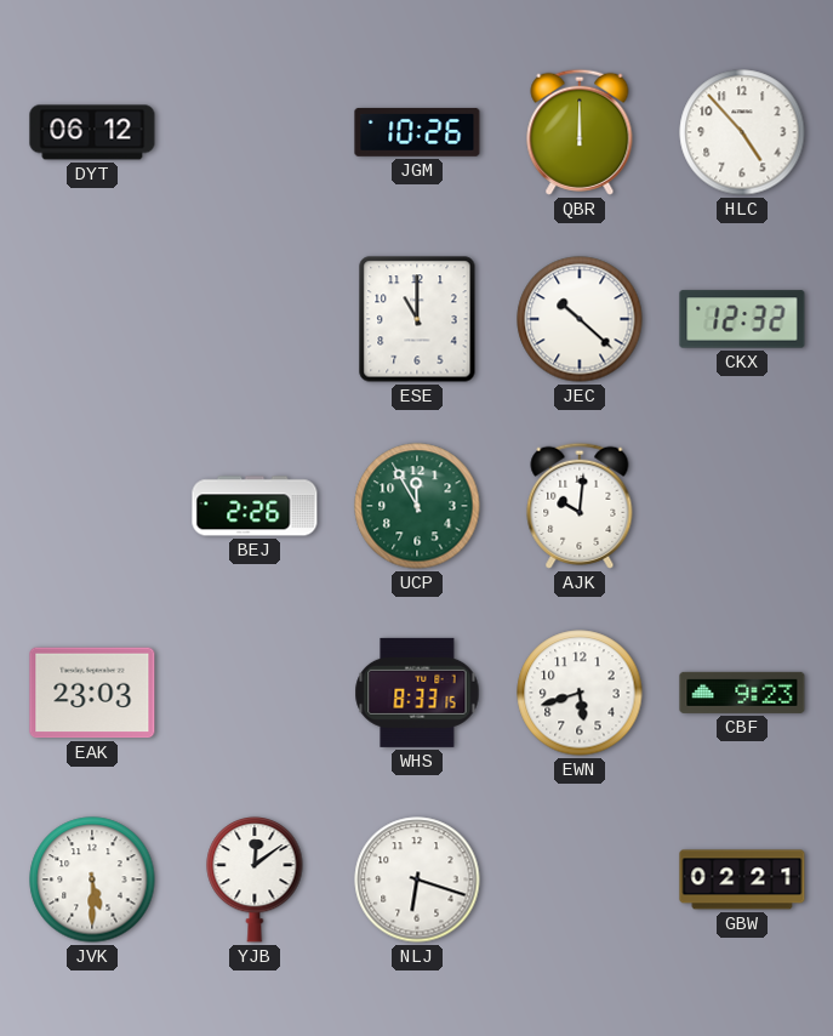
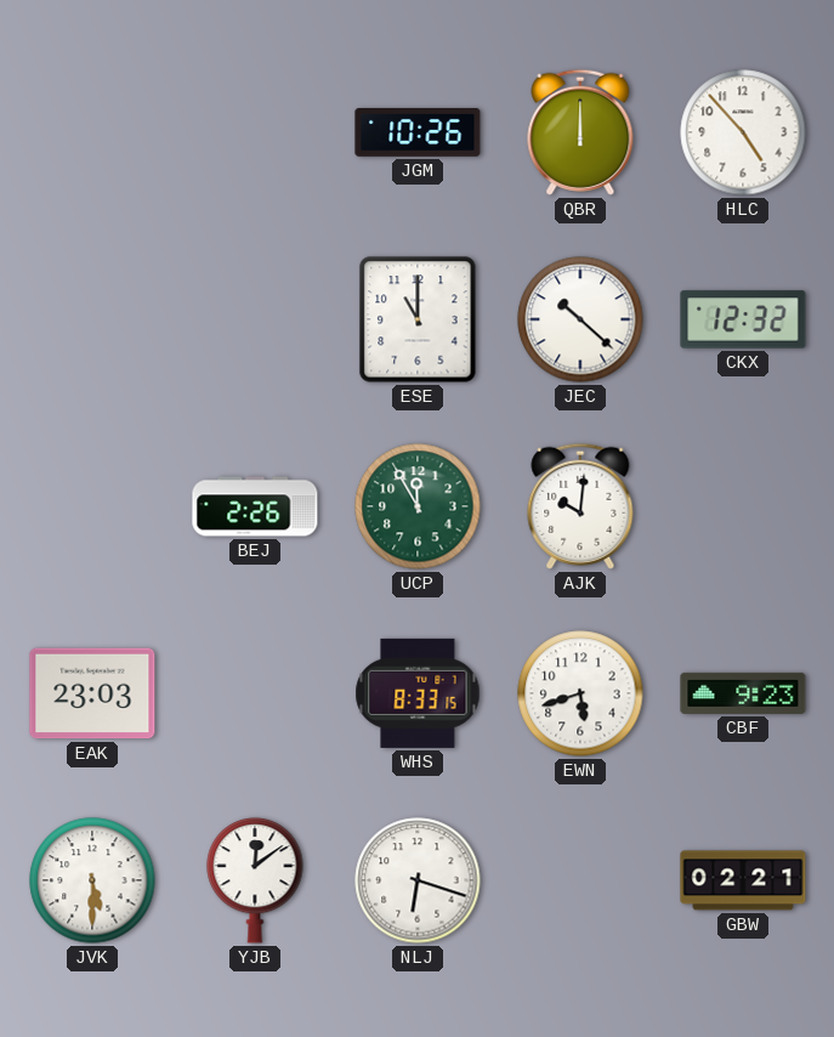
DYT: 06:12 -> none
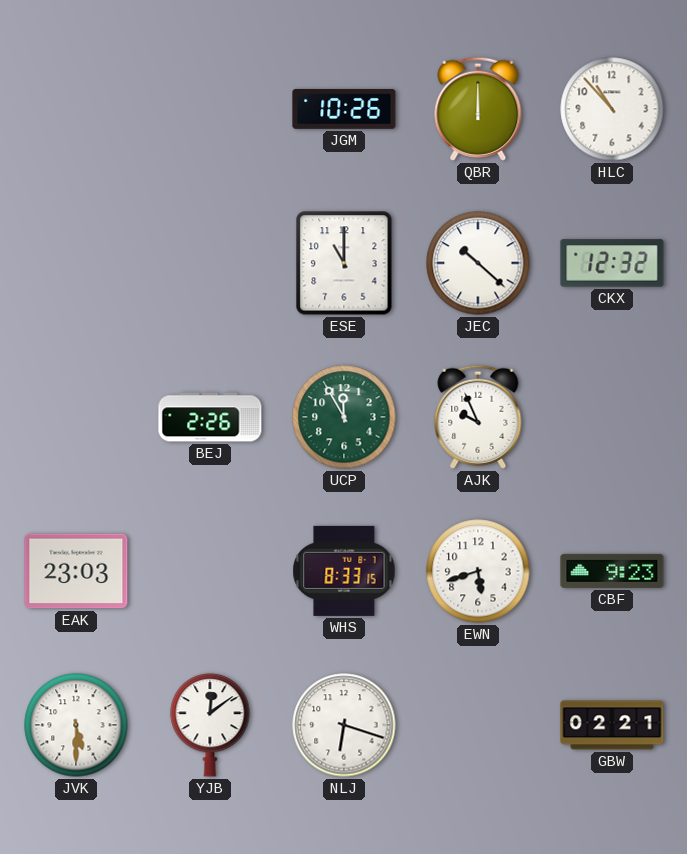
HLC: 4:53 -> 10:53
AJK: 10:01 -> 9:56
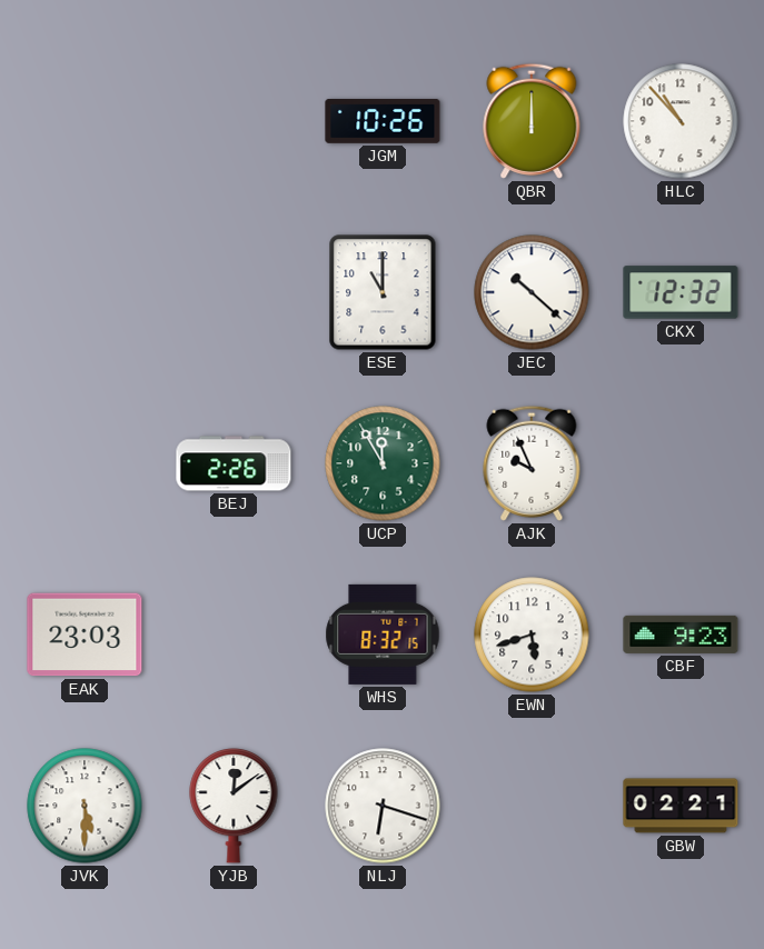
WHS: 8:33 -> 8:32
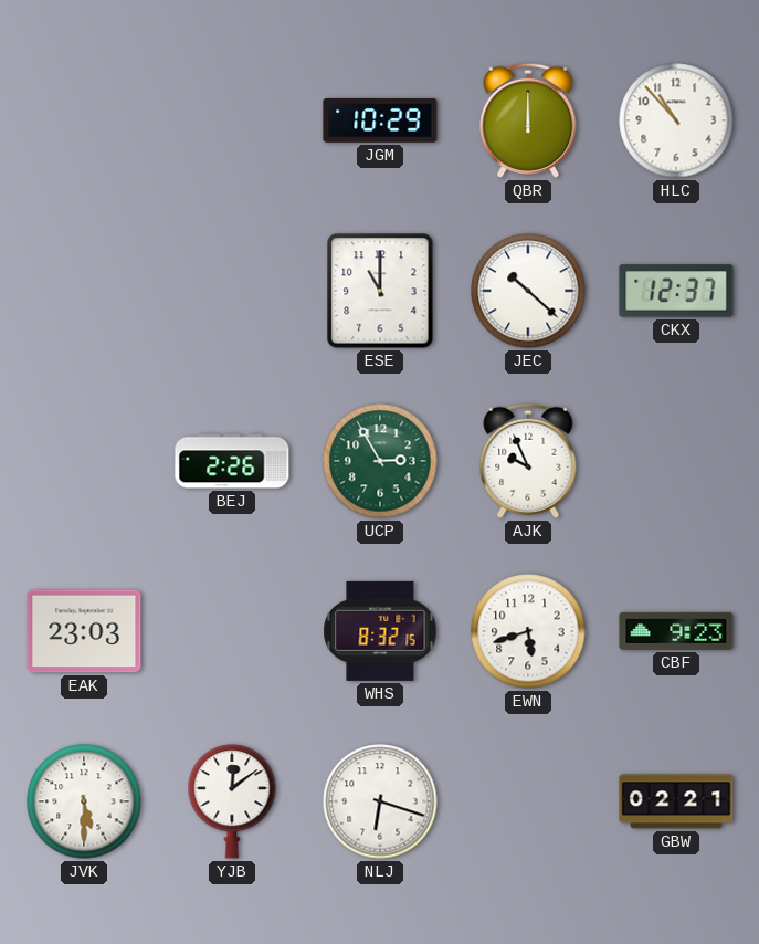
JGM: 10:26 -> 10:29
CKX: 12:32 -> 12:37
UCP: 11:55 -> 2:55
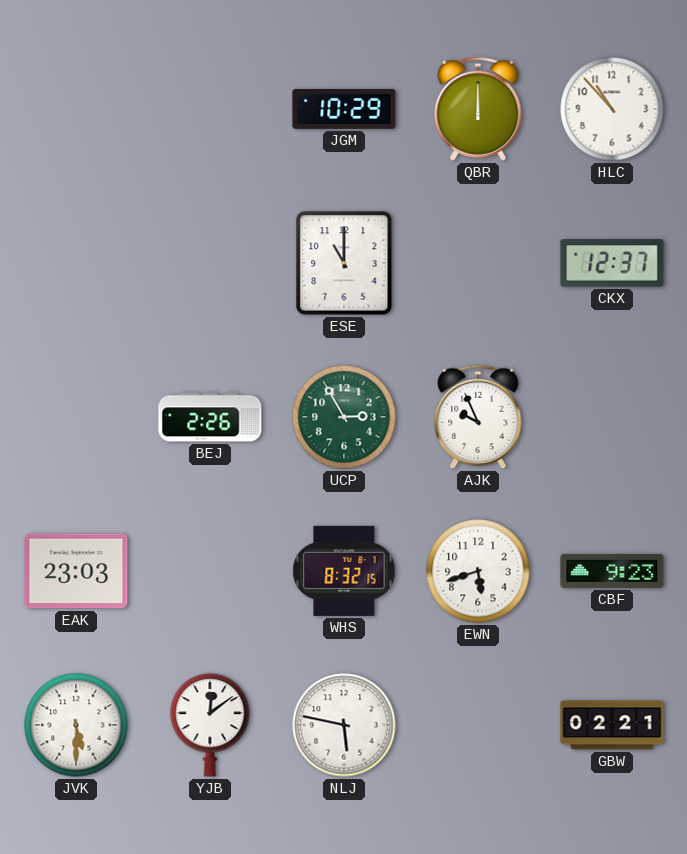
JEC: 10:22 -> none
NLJ: 6:18 -> 5:47
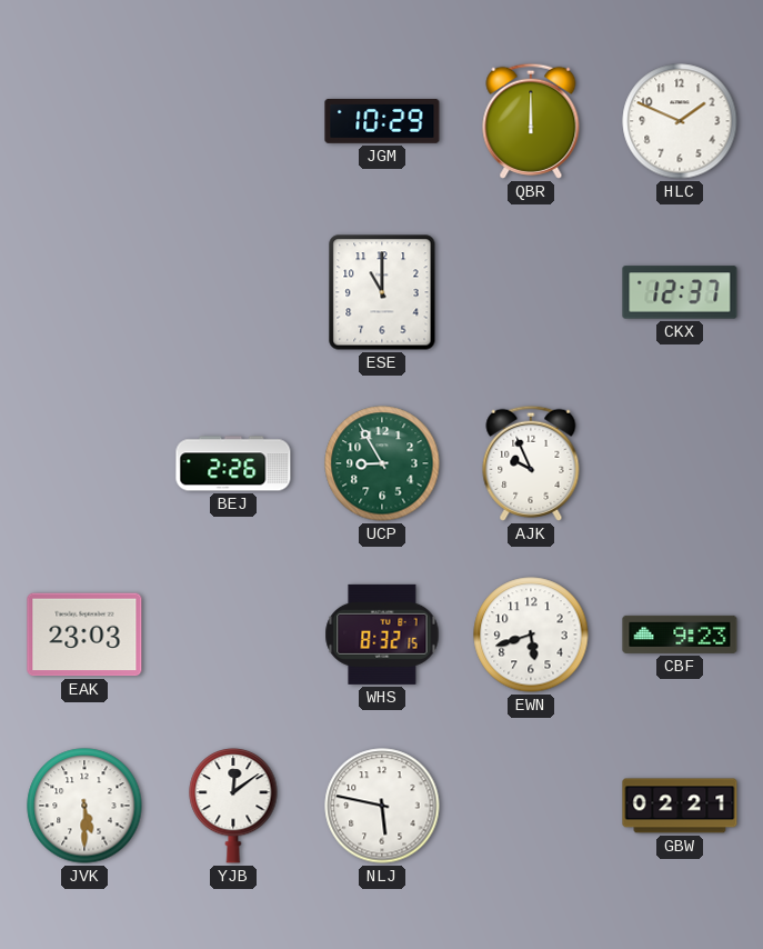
HLC: 10:53 -> 1:49
UCP: 2:55 -> 8:55
